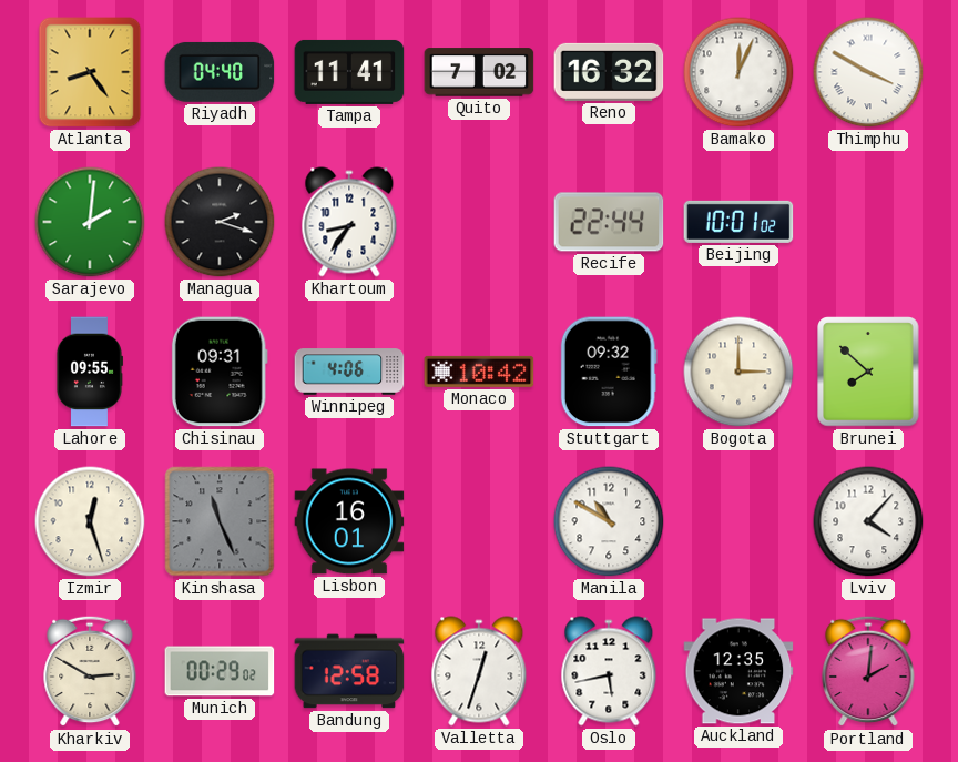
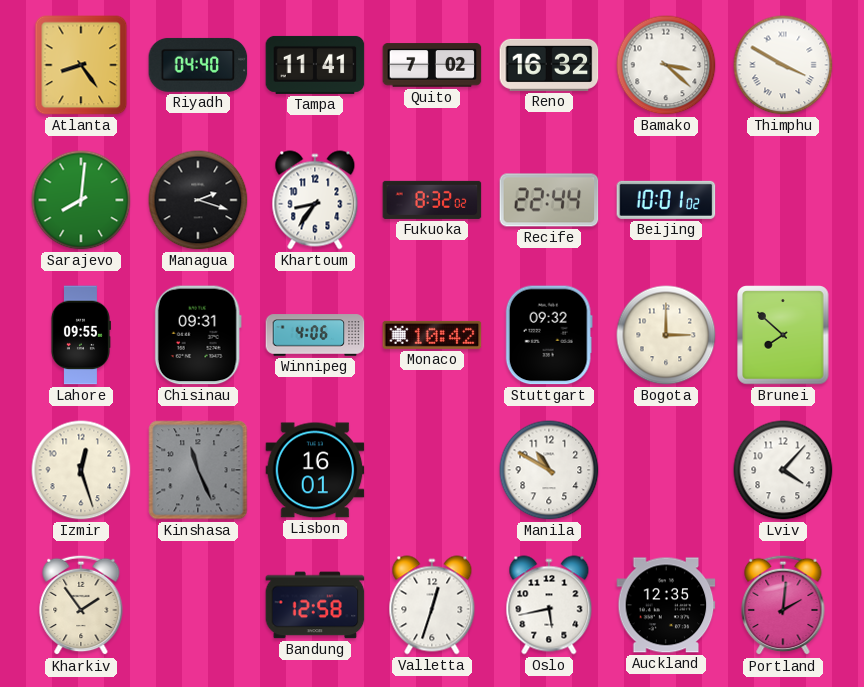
Bamako: 12:04 -> 3:22
Sarajevo: 2:01 -> 8:01
Fukuoka: none -> 8:32
Kharkiv: 2:50 -> 1:54
Munich: 00:29 -> none
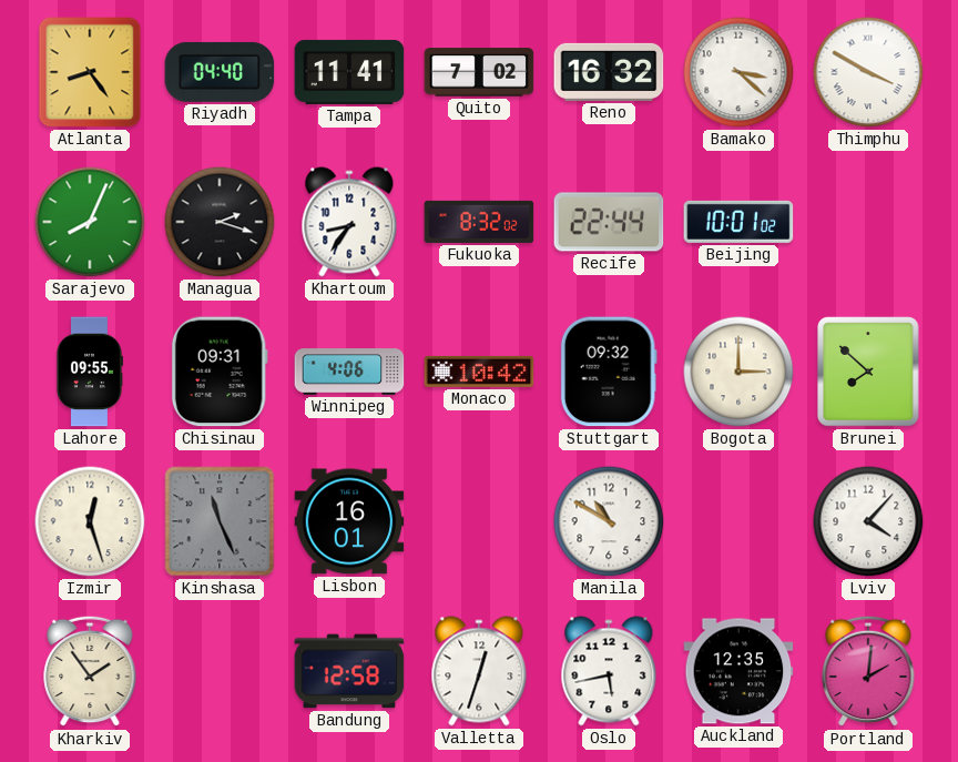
Sarajevo: 8:01 -> 8:04
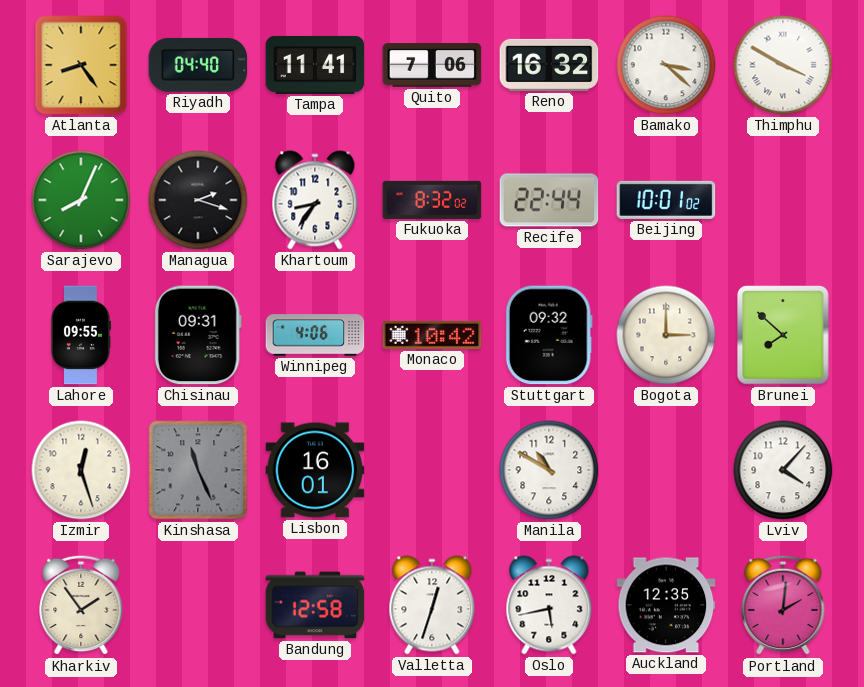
Quito: 7:02 -> 7:06
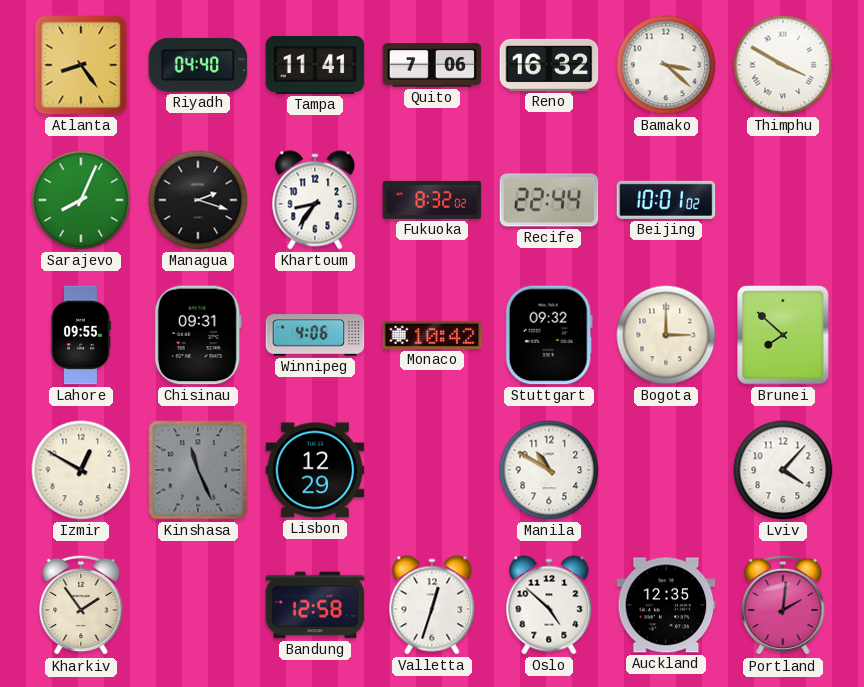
Izmir: 12:27 -> 12:50
Lisbon: 16:01 -> 12:29
Oslo: 5:43 -> 4:52
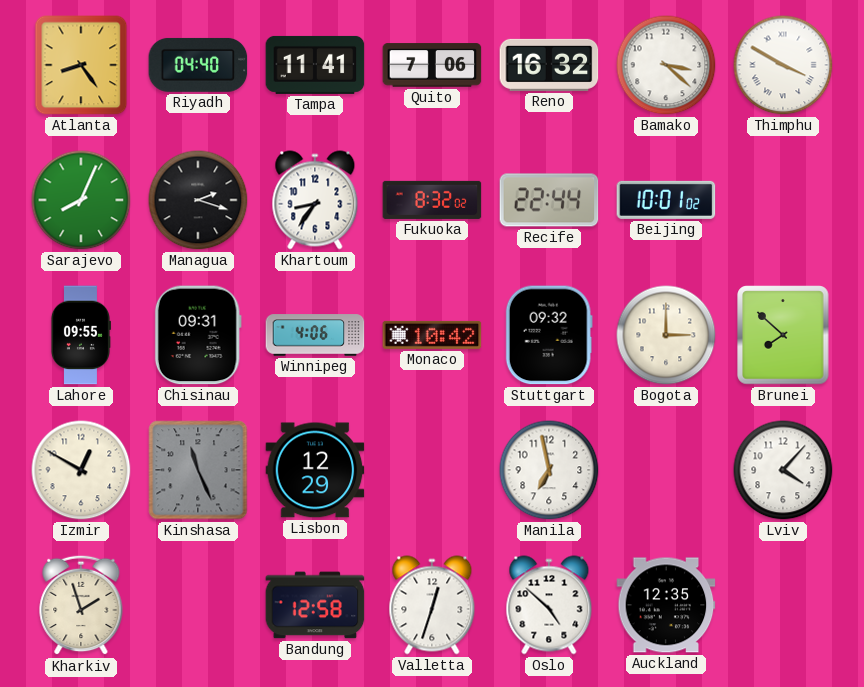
Manila: 10:50 -> 6:58
Kharkiv: 1:54 -> 1:57
Portland: 2:01 -> none
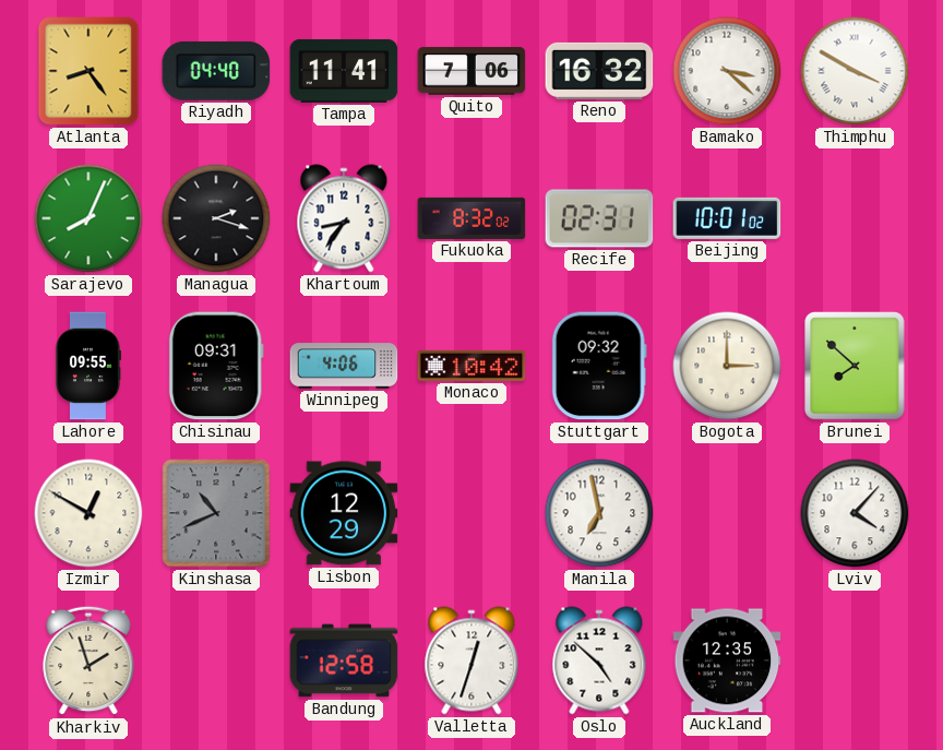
Recife: 22:44 -> 02:31
Kinshasa: 11:26 -> 10:41
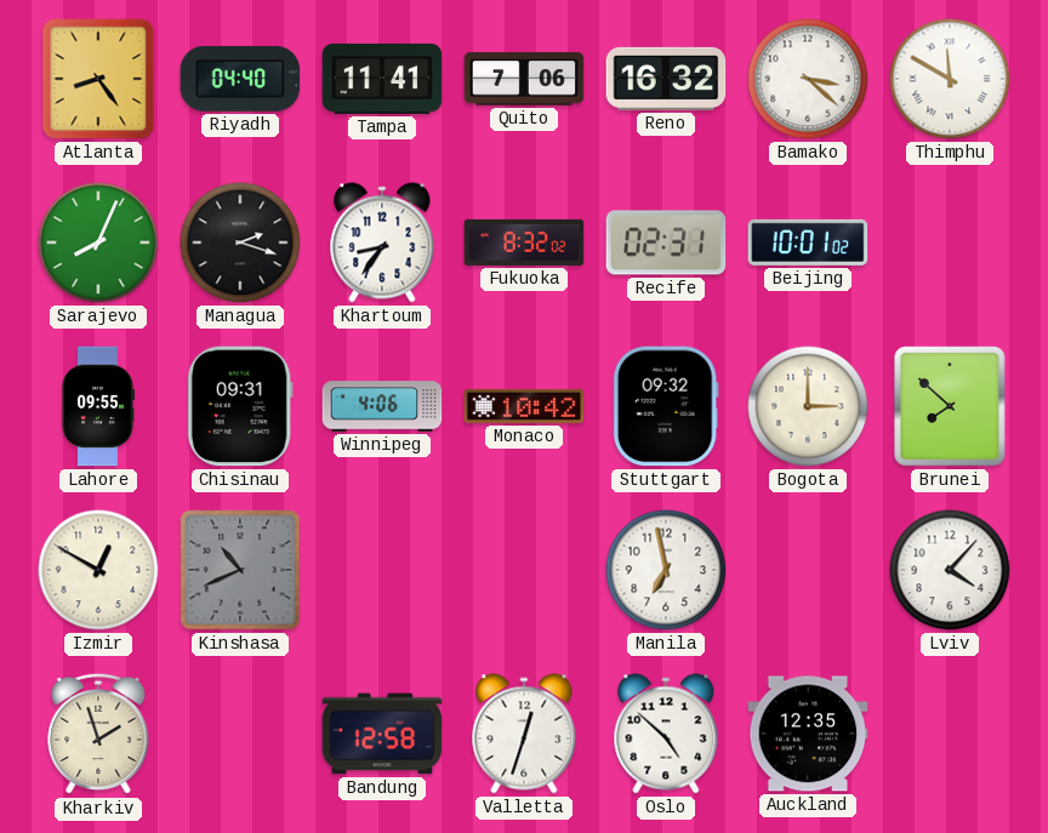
Thimphu: 3:50 -> 11:50
Lisbon: 12:29 -> none
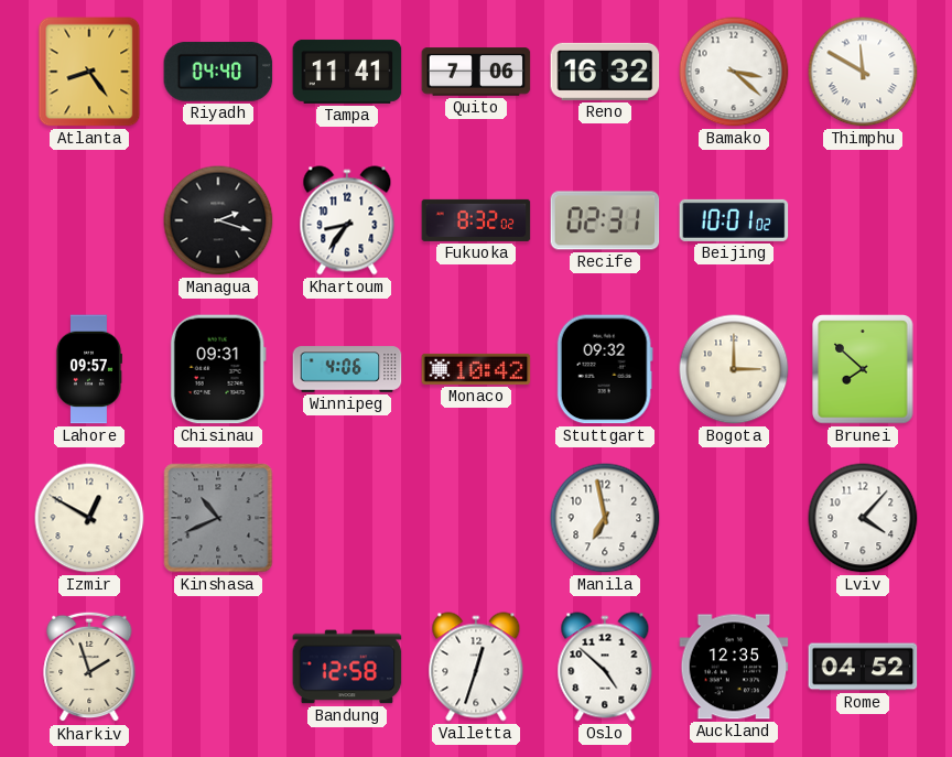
Sarajevo: 8:04 -> none
Lahore: 09:55 -> 09:57
Rome: none -> 04:52
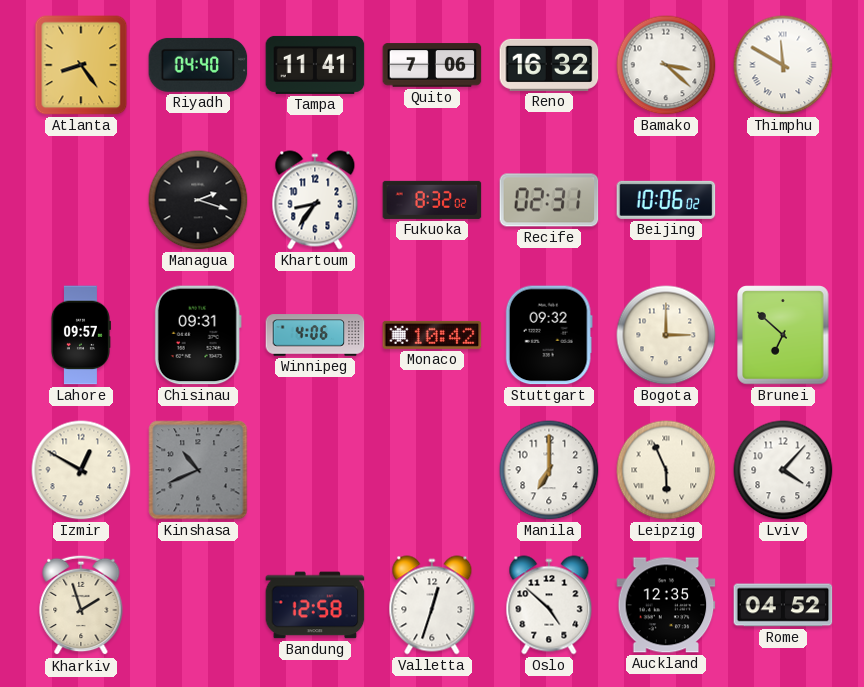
Beijing: 10:01 -> 10:06
Brunei: 7:52 -> 6:52
Manila: 6:58 -> 7:00
Leipzig: none -> 5:56
